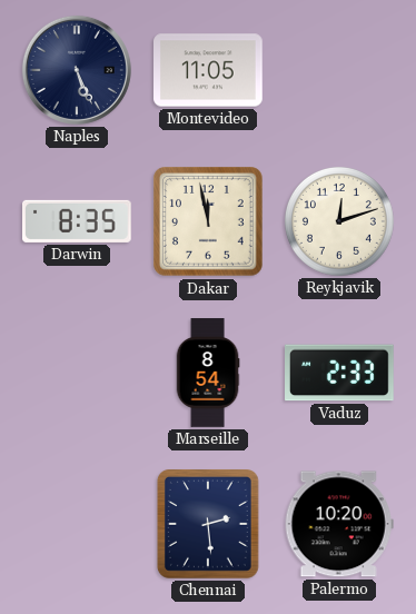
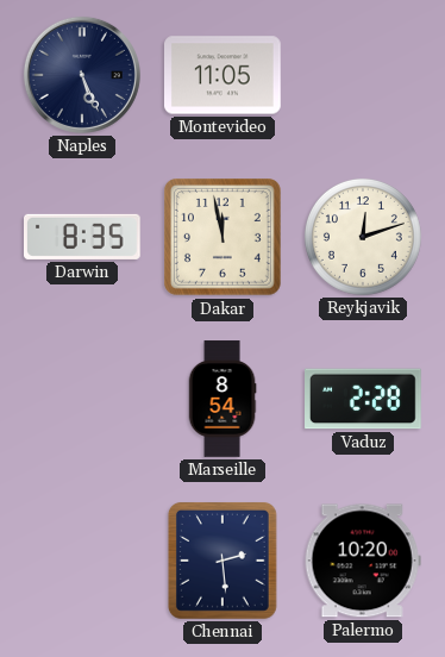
Vaduz: 2:33 -> 2:28
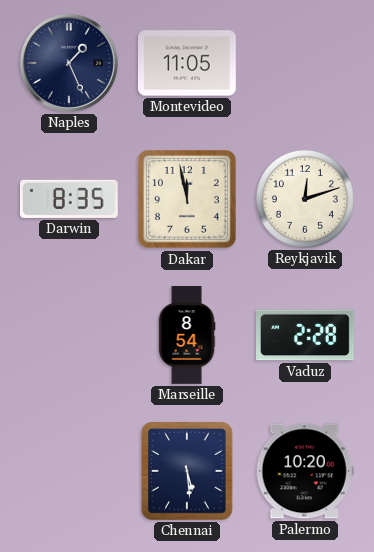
Naples: 5:26 -> 1:26
Chennai: 2:29 -> 5:29
